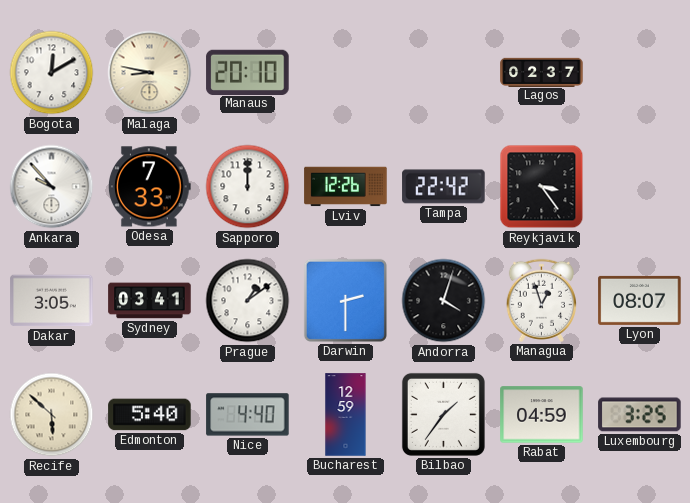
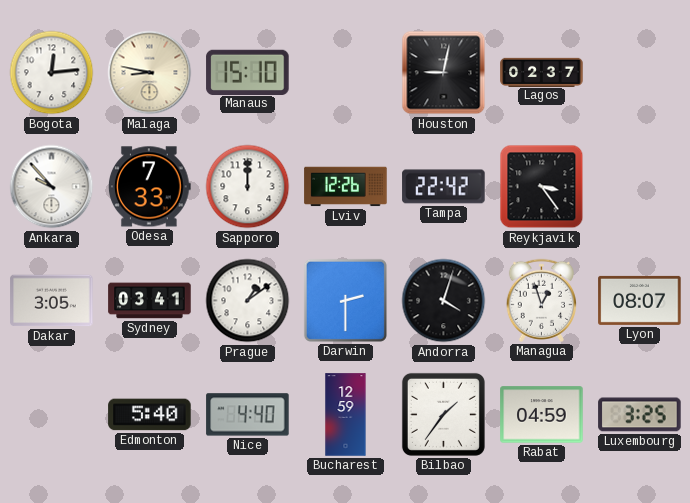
Bogota: 12:10 -> 12:14
Manaus: 20:10 -> 15:10
Houston: none -> 9:02
Recife: 5:52 -> none
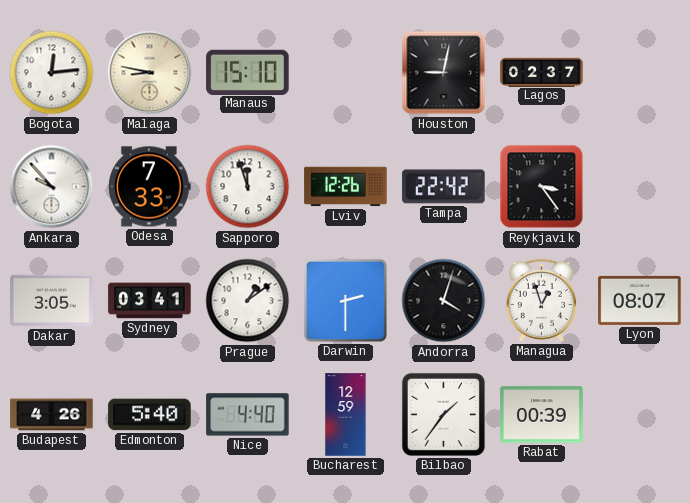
Sapporo: 12:00 -> 11:57
Budapest: none -> 4:26
Rabat: 04:59 -> 00:39
Luxembourg: 3:25 -> none
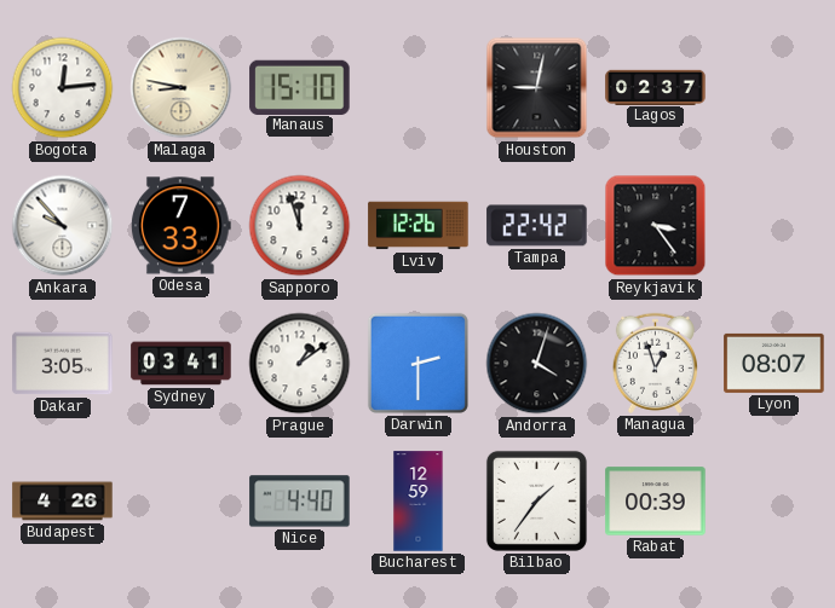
Edmonton: 5:40 -> none
